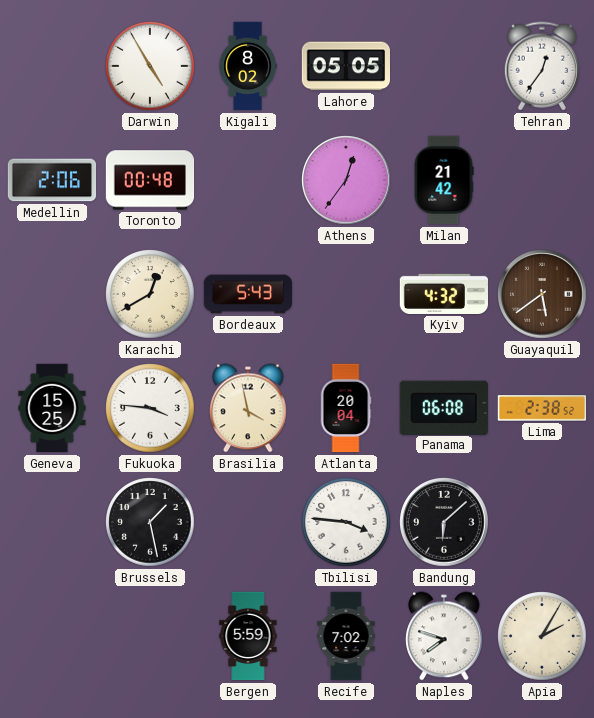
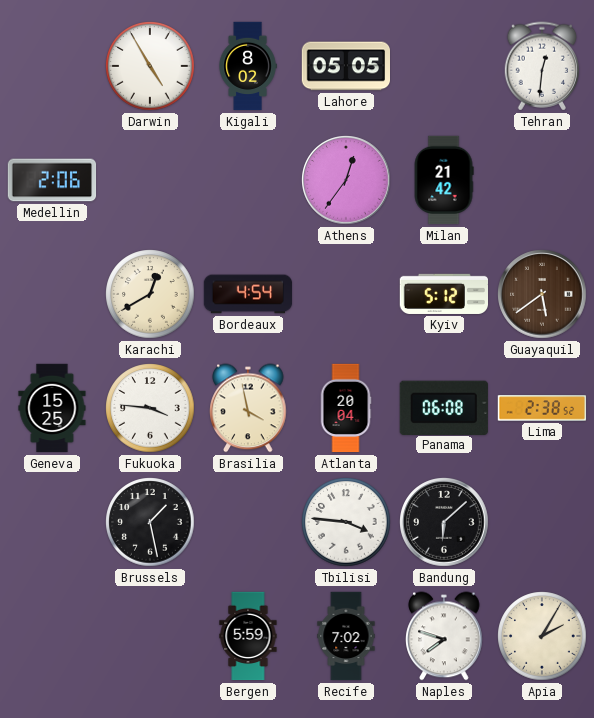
Tehran: 12:36 -> 12:31
Toronto: 00:48 -> none
Bordeaux: 5:43 -> 4:54
Kyiv: 4:32 -> 5:12
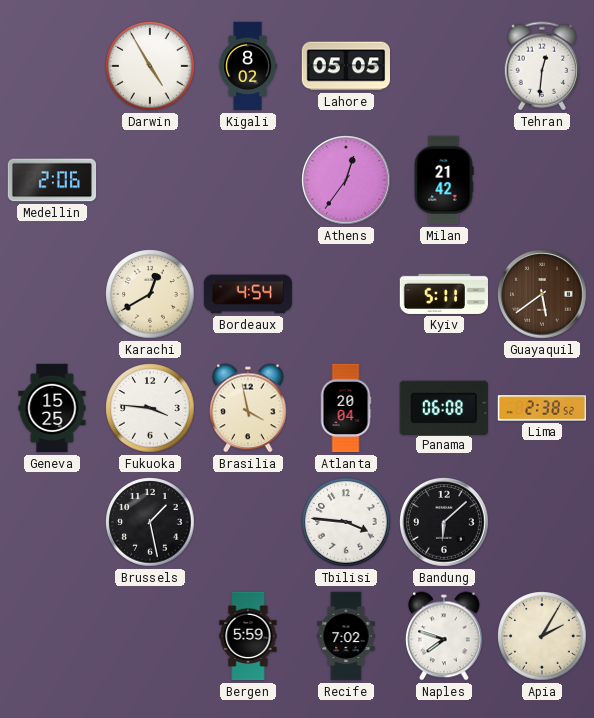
Kyiv: 5:12 -> 5:11
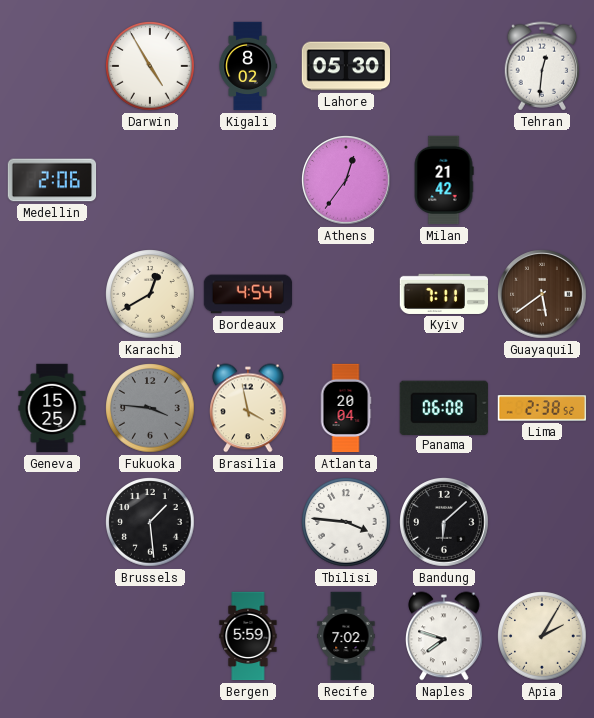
Lahore: 05:05 -> 05:30
Kyiv: 5:11 -> 7:11
Fukuoka dial: white -> grey
Brussels: 1:28 -> 1:29
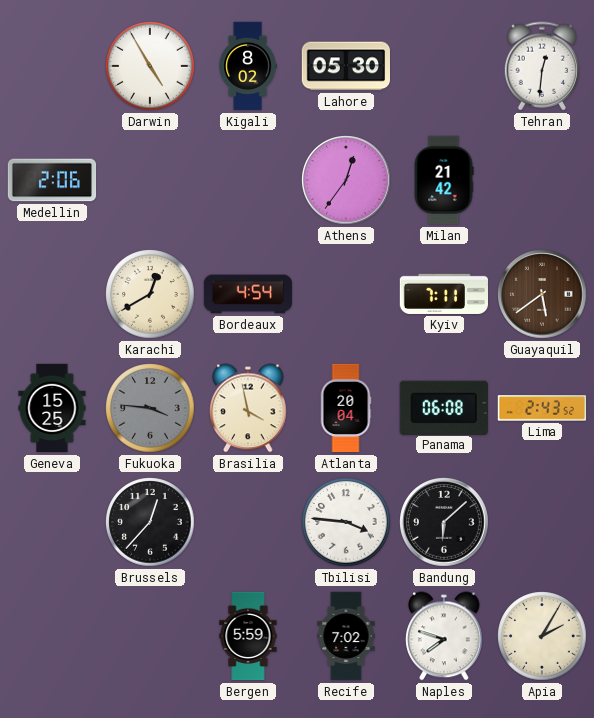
Lima: 2:38 -> 2:43
Brussels: 1:29 -> 12:37
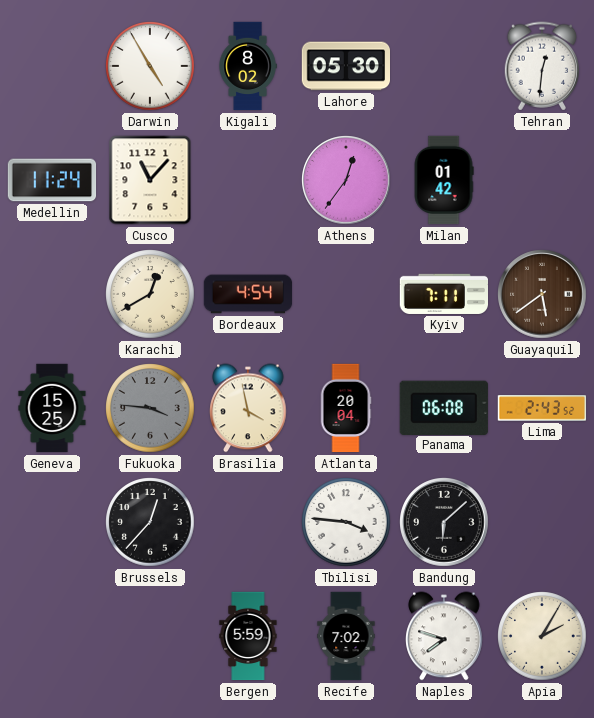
Medellin: 2:06 -> 11:24
Cusco: none -> 11:07
Milan: 21:42 -> 01:42
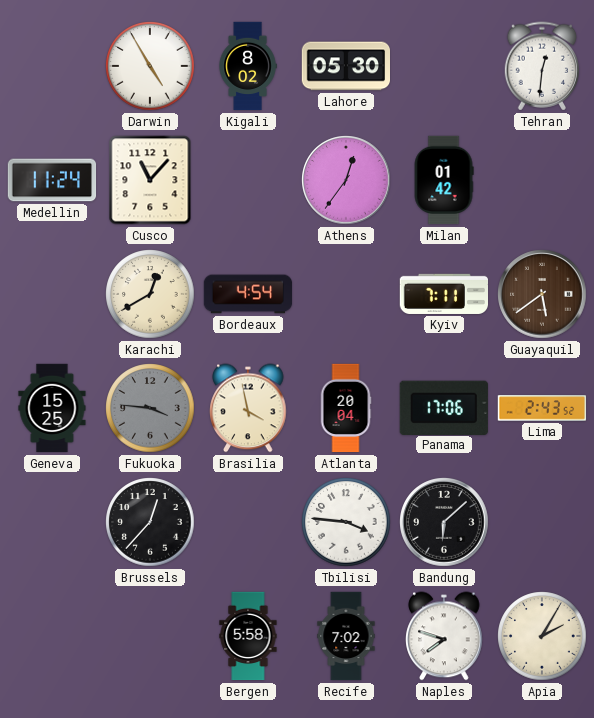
Panama: 06:08 -> 17:06
Bergen: 5:59 -> 5:58
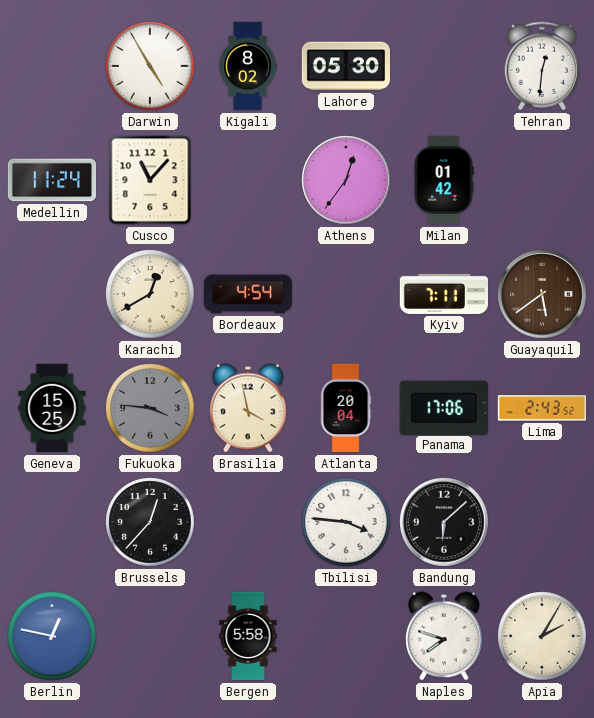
Berlin: none -> 12:47
Recife: 7:02 -> none
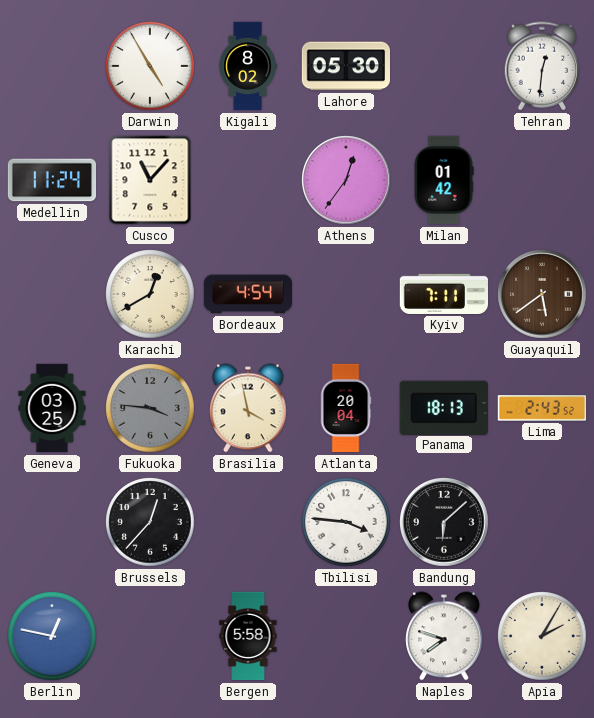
Geneva: 15:25 -> 03:25
Panama: 17:06 -> 18:13
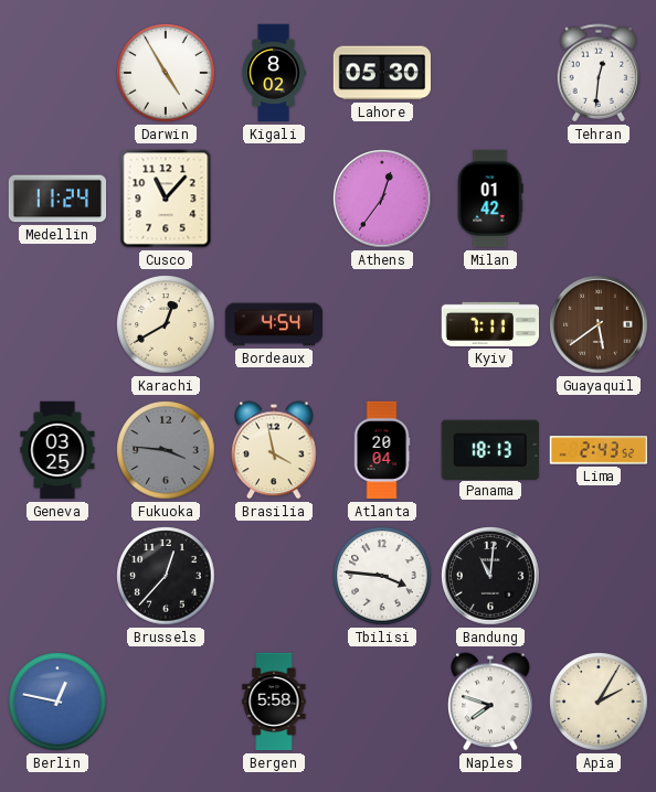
Bandung: 6:08 -> 11:01
